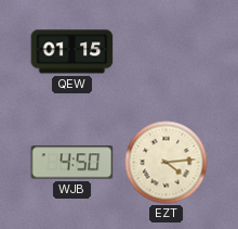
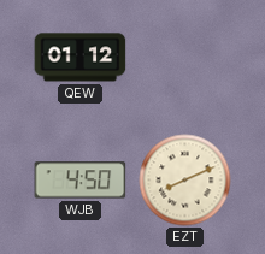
QEW: 01:15 -> 01:12
EZT: 4:14 -> 8:11
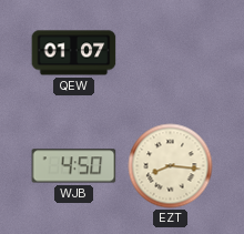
QEW: 01:12 -> 01:07
EZT: 8:11 -> 8:16
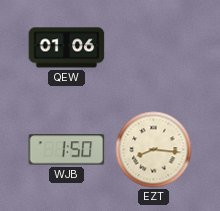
QEW: 01:07 -> 01:06
WJB: 4:50 -> 1:50
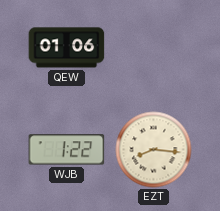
WJB: 1:50 -> 1:22
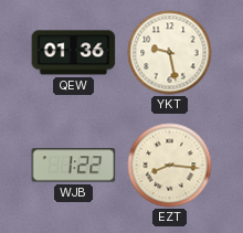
QEW: 01:06 -> 01:36
YKT: none -> 9:28
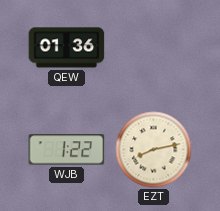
YKT: 9:28 -> none
EZT: 8:16 -> 8:13
